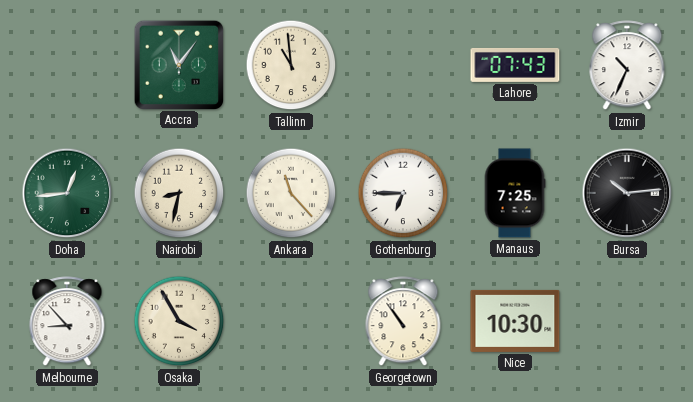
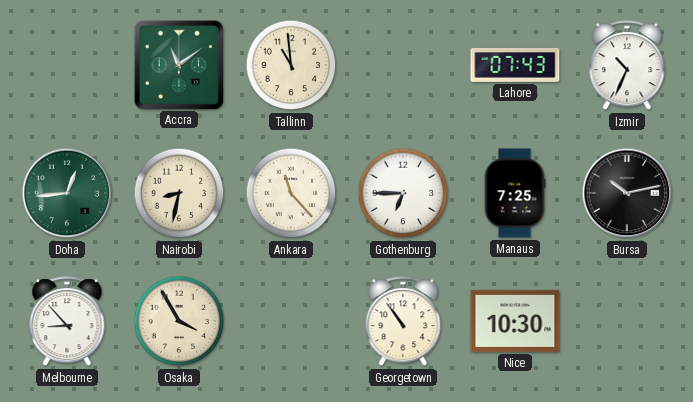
Accra: 11:06 -> 11:09
Bursa: 10:14 -> 10:13
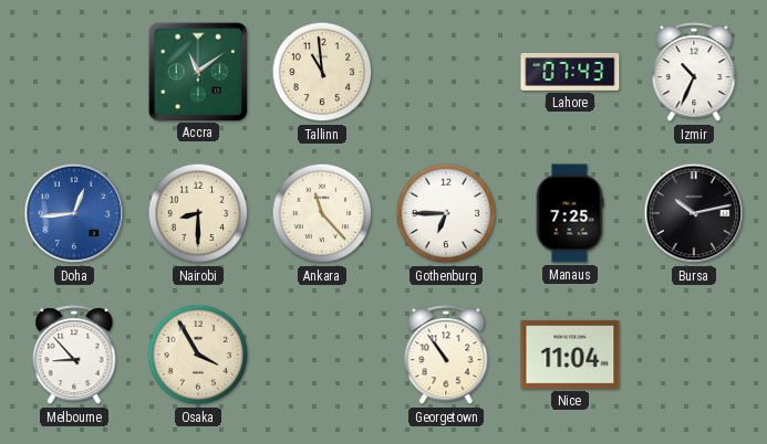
Doha dial: green -> blue
Nairobi: 8:32 -> 8:30
Nice: 10:30 -> 11:04
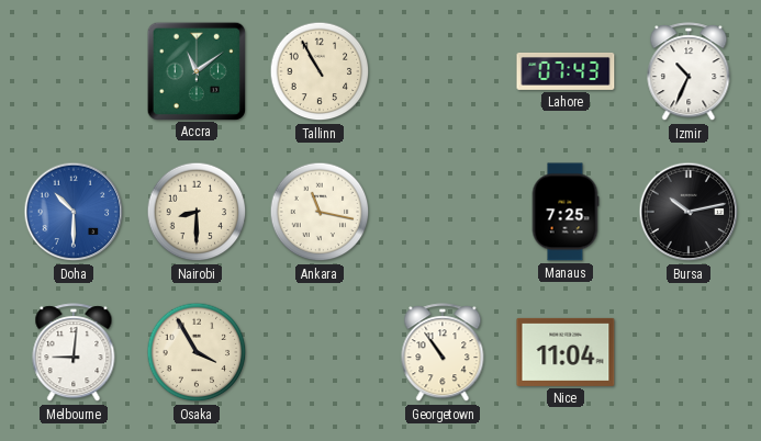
Tallinn: 10:59 -> 10:55
Doha: 12:44 -> 10:30
Ankara: 11:23 -> 11:17
Gothenburg: 6:45 -> none
Melbourne: 8:53 -> 9:01
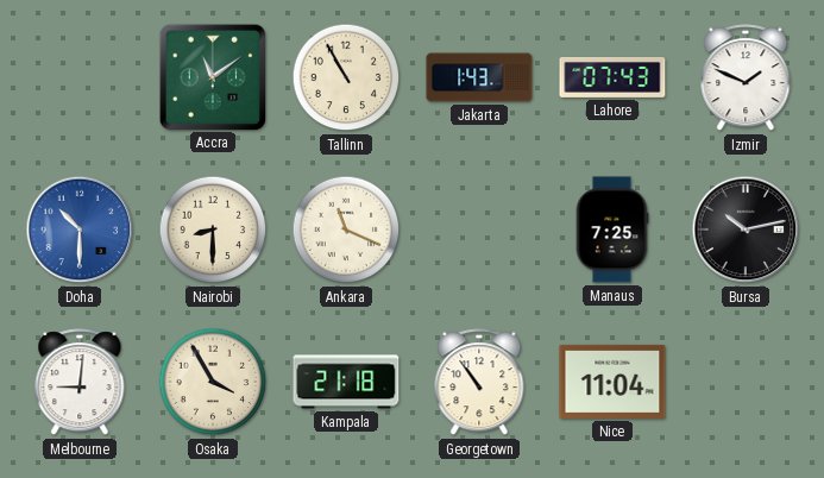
Jakarta: none -> 1:43
Izmir: 10:34 -> 1:49
Ankara: 11:17 -> 11:19
Kampala: none -> 21:18
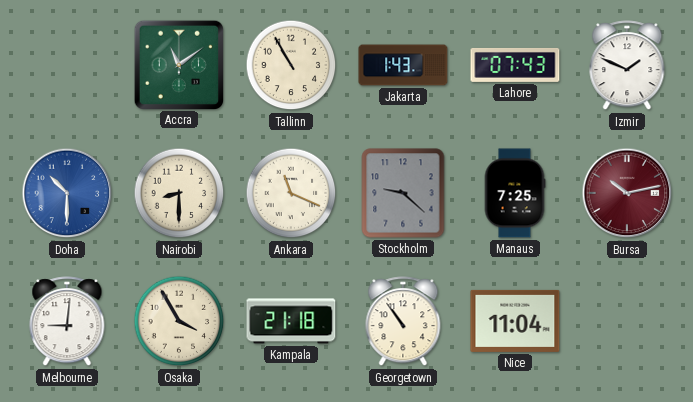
Stockholm: none -> 9:22
Bursa dial: black -> burgundy
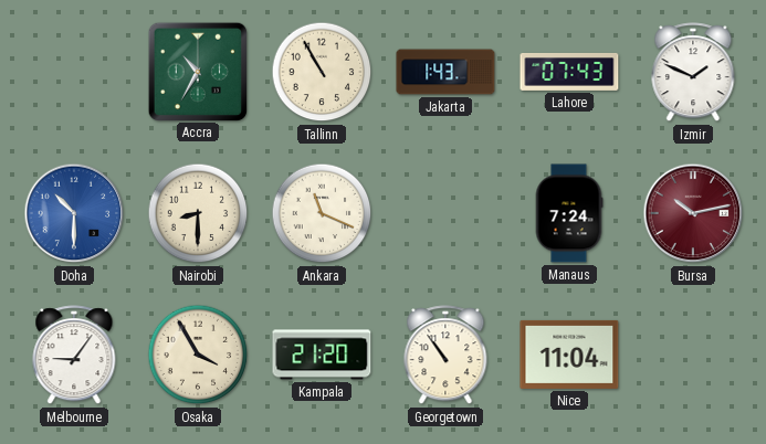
Accra: 11:09 -> 10:35
Stockholm: 9:22 -> none
Manaus: 7:25 -> 7:24
Melbourne: 9:01 -> 9:06
Kampala: 21:18 -> 21:20
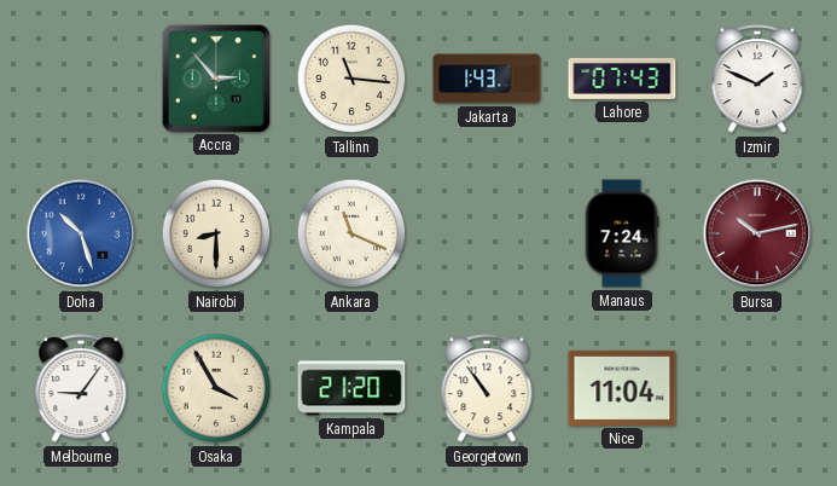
Accra: 10:35 -> 2:53
Tallinn: 10:55 -> 11:16
Doha: 10:30 -> 10:27
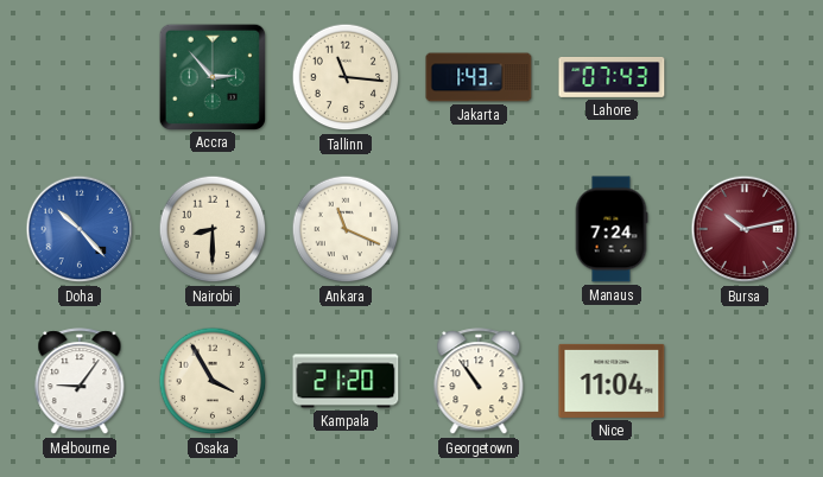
Izmir: 1:49 -> none
Doha: 10:27 -> 10:23
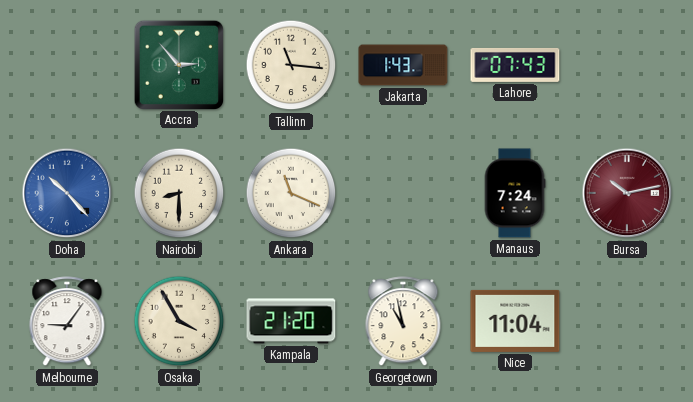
Georgetown: 10:54 -> 10:58
